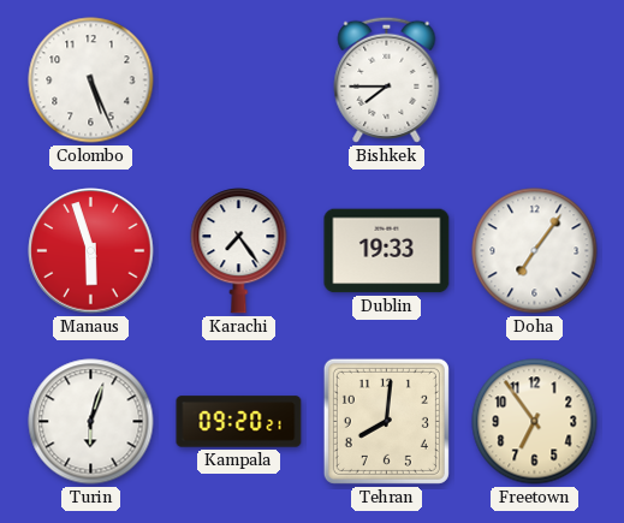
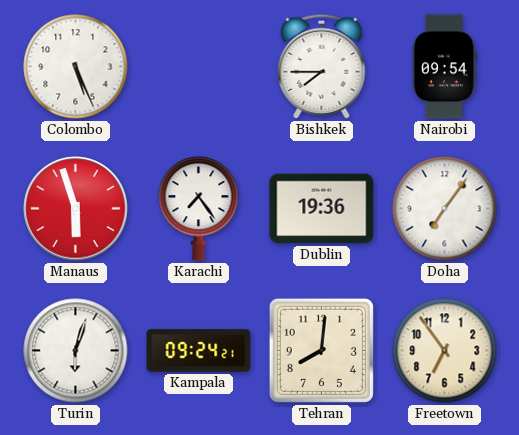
Nairobi: none -> 09:54
Dublin: 19:33 -> 19:36
Kampala: 09:20 -> 09:24
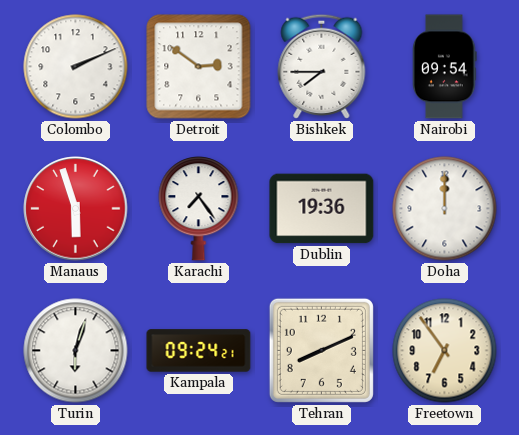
Colombo: 5:26 -> 2:11
Detroit: none -> 2:51
Doha: 7:06 -> 12:00
Tehran: 8:01 -> 8:11
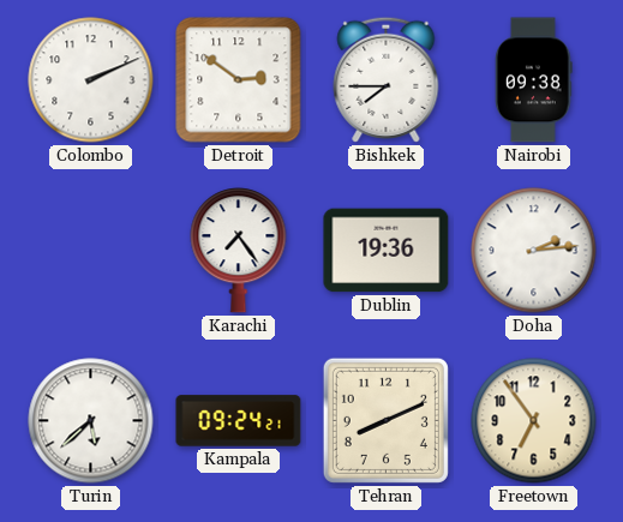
Nairobi: 09:54 -> 09:38
Manaus: 5:57 -> none
Doha: 12:00 -> 2:14
Turin: 6:03 -> 5:38
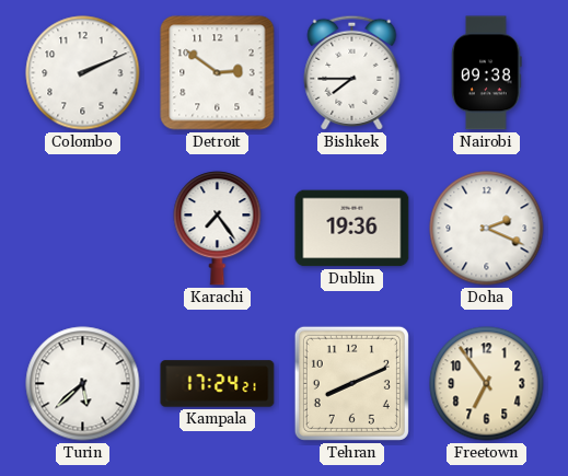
Doha: 2:14 -> 2:19
Kampala: 09:24 -> 17:24
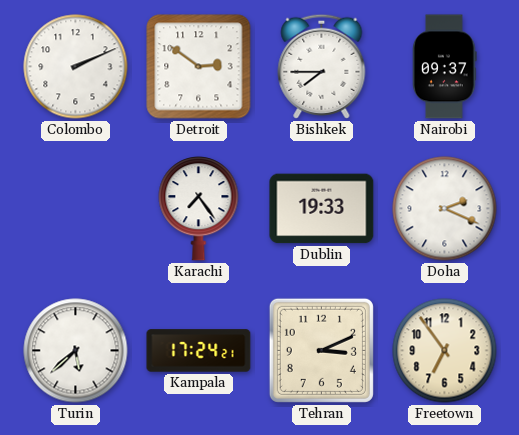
Nairobi: 09:38 -> 09:37
Dublin: 19:36 -> 19:33
Tehran: 8:11 -> 3:11
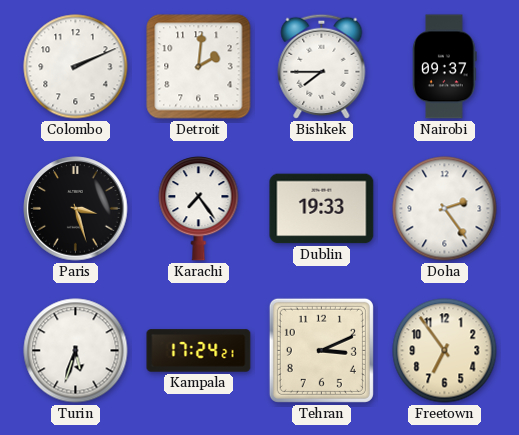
Detroit: 2:51 -> 2:01
Paris: none -> 3:27
Doha: 2:19 -> 2:24
Turin: 5:38 -> 5:33
